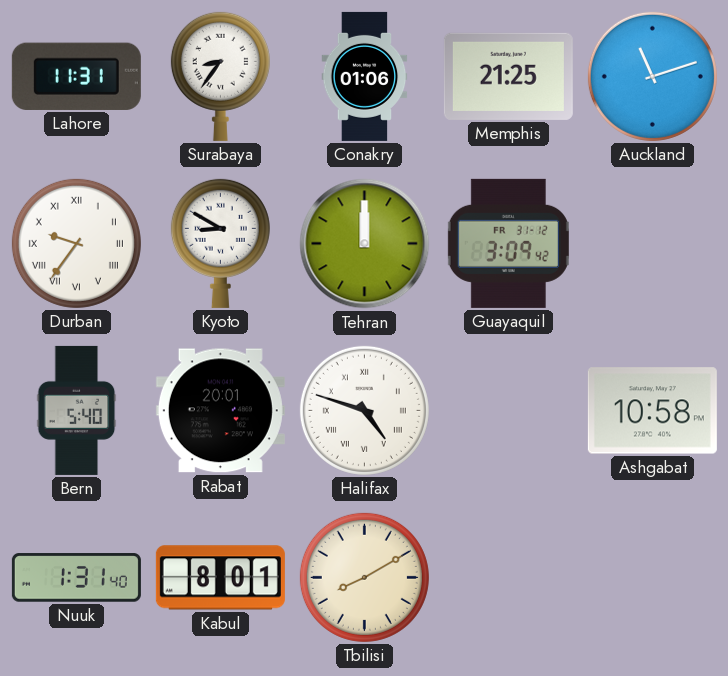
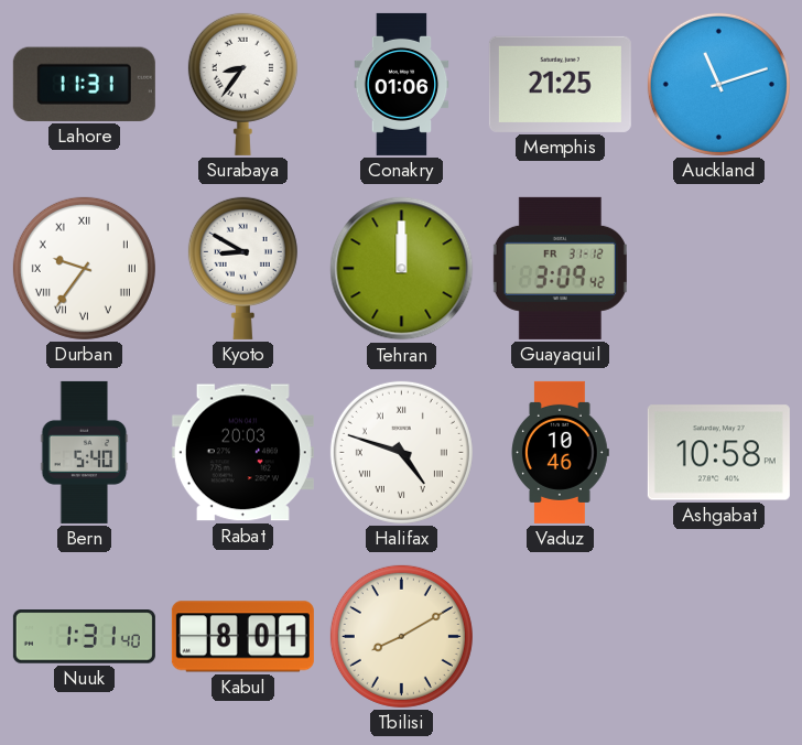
Rabat: 20:01 -> 20:03
Vaduz: none -> 10:46
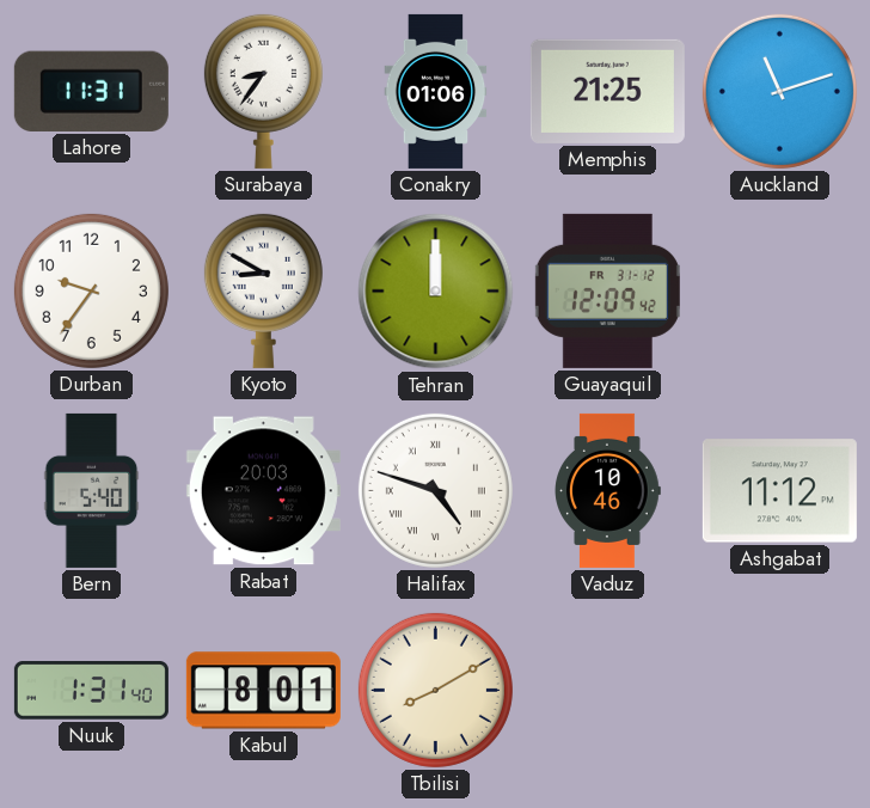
Durban numerals: Roman -> Arabic
Guayaquil: 3:09 -> 12:09
Ashgabat: 10:58 -> 11:12
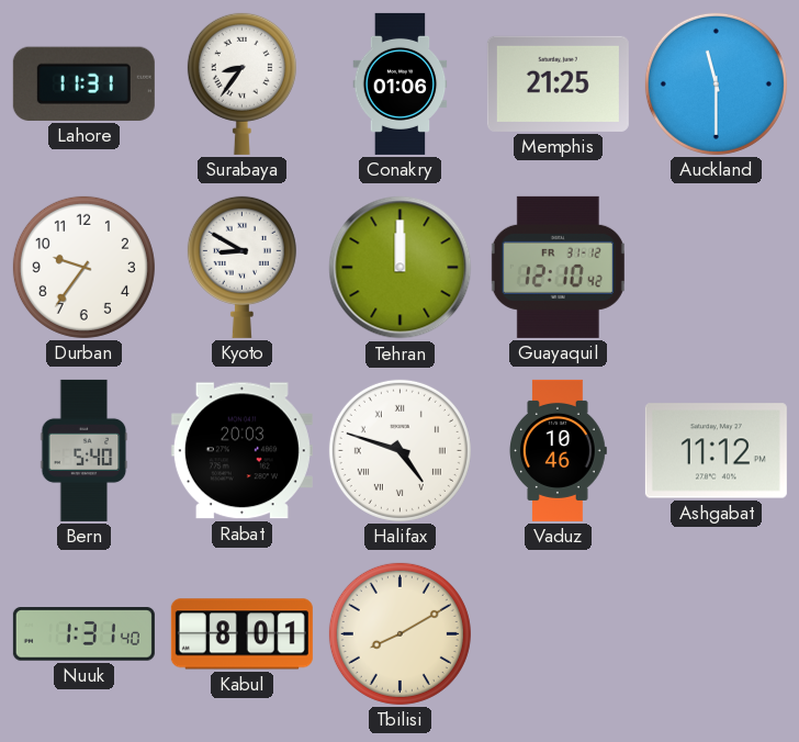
Auckland: 11:12 -> 11:30
Guayaquil: 12:09 -> 12:10
